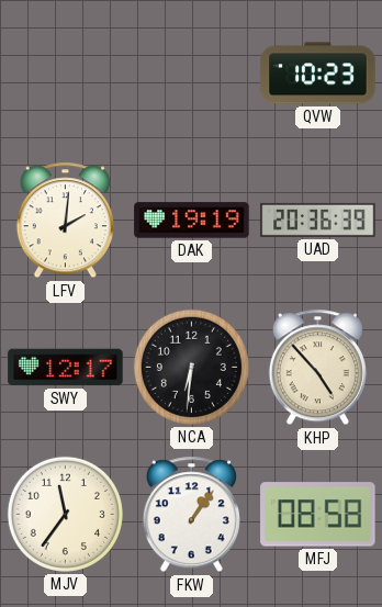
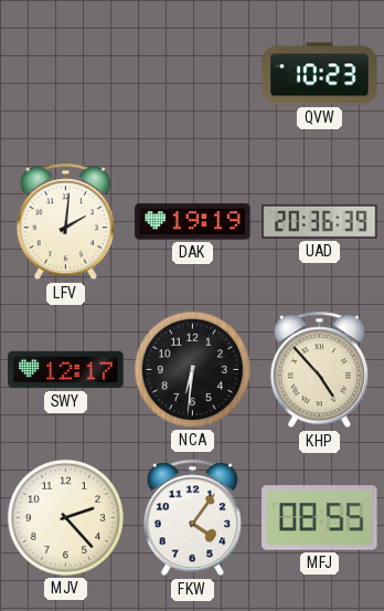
MJV: 11:36 -> 2:23
FKW: 1:06 -> 4:06
MFJ: 08:58 -> 08:55
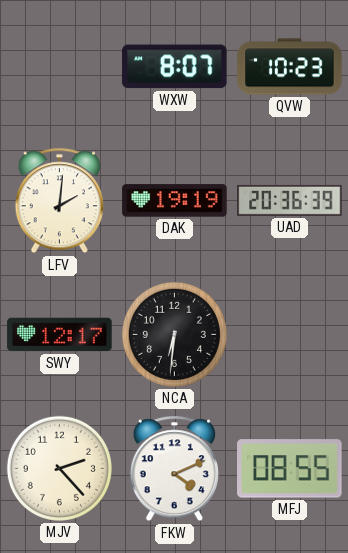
WXW: none -> 8:07
KHP: 4:53 -> none
FKW: 4:06 -> 4:11
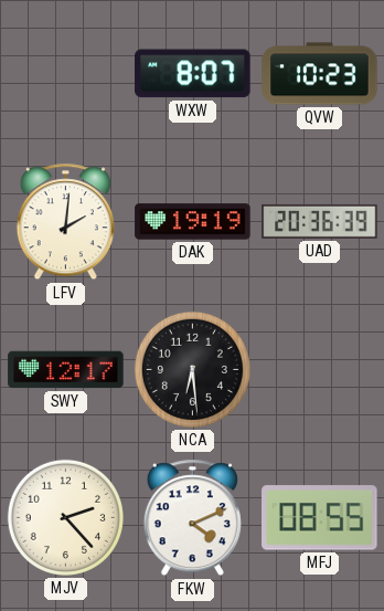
NCA: 6:31 -> 6:29
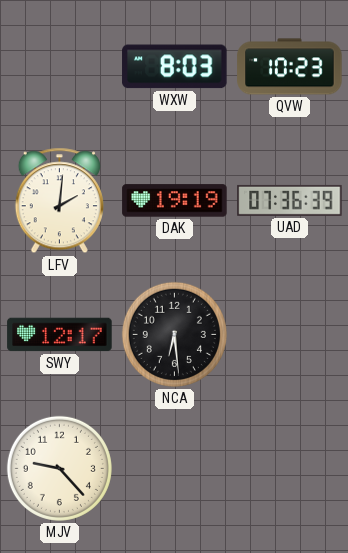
WXW: 8:07 -> 8:03
UAD: 20:36 -> 07:36
MJV: 2:23 -> 9:23
FKW: 4:11 -> none
MFJ: 08:55 -> none
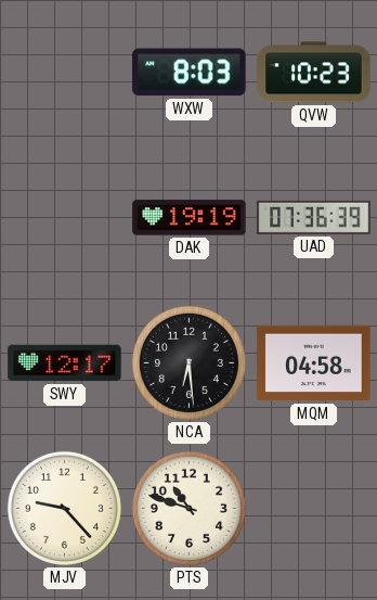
LFV: 2:01 -> none
MQM: none -> 04:58
PTS: none -> 10:48
